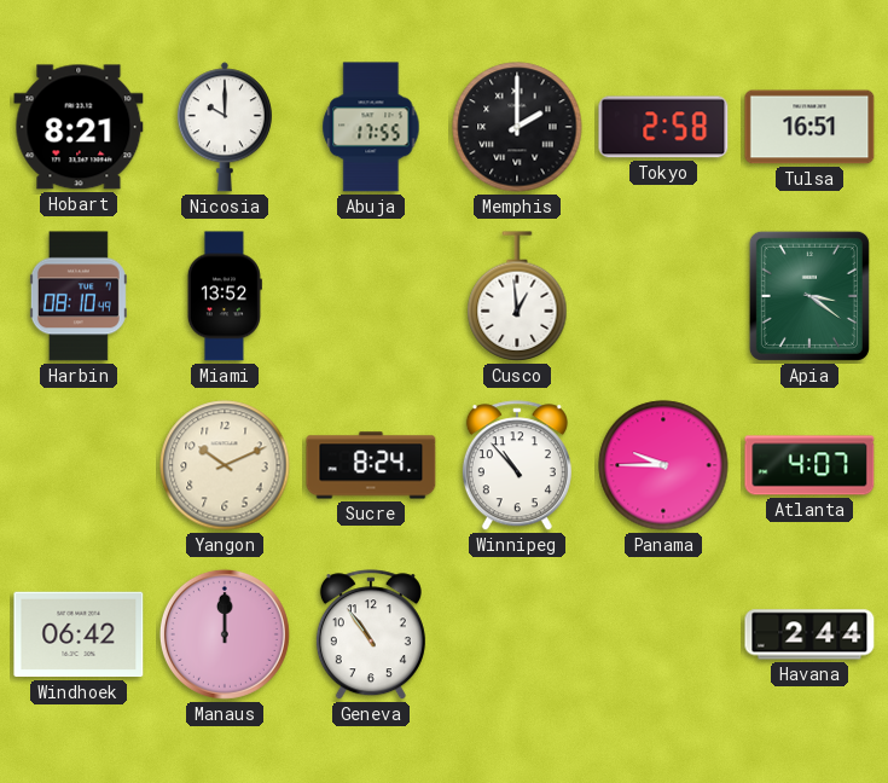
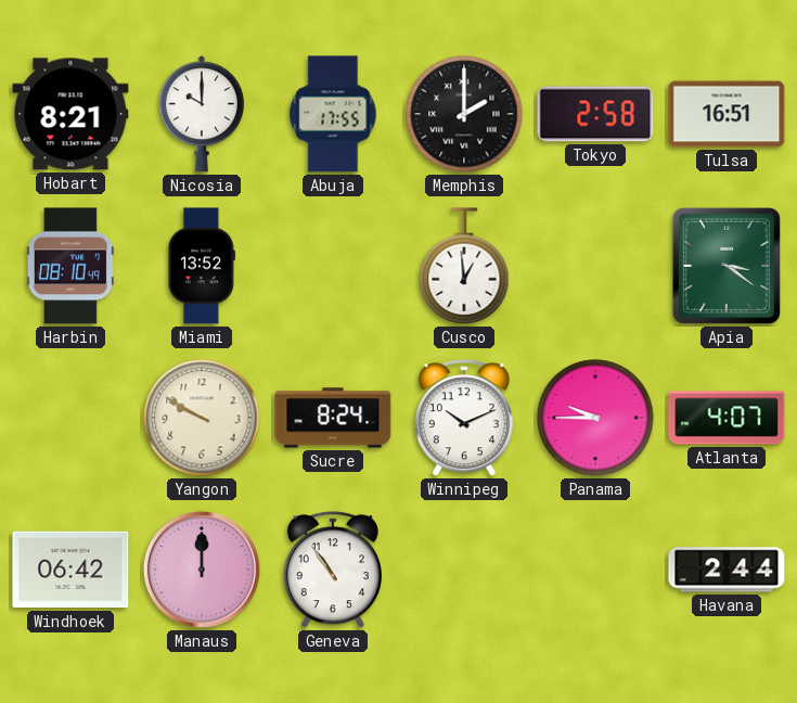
Yangon: 10:11 -> 9:50
Winnipeg: 10:53 -> 10:11
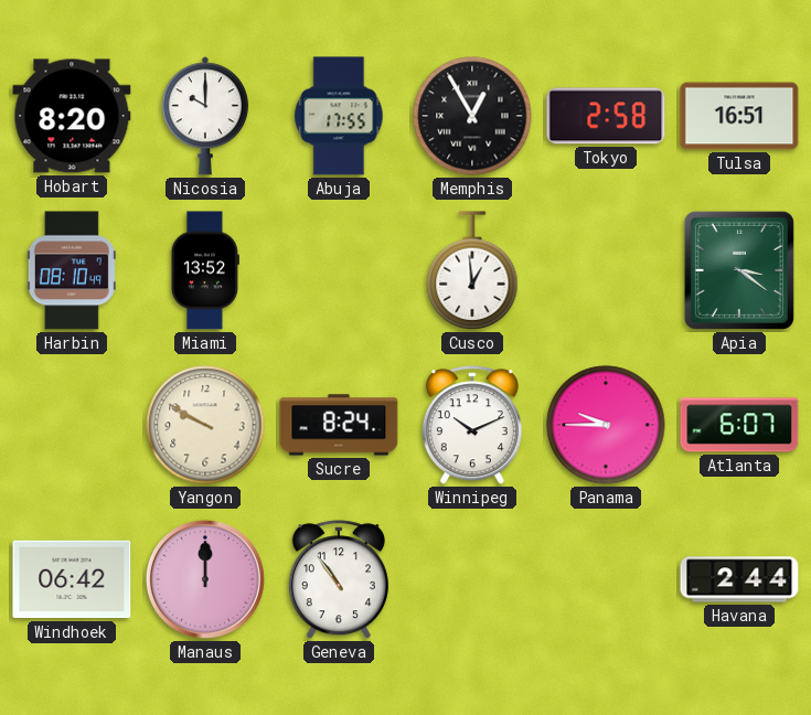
Hobart: 8:21 -> 8:20
Memphis: 2:00 -> 12:55
Atlanta: 4:07 -> 6:07
